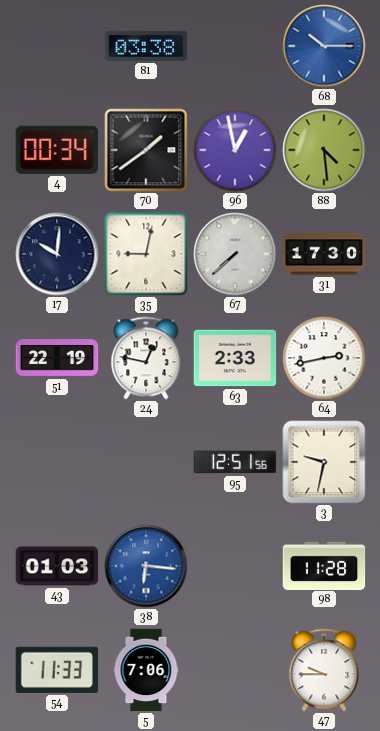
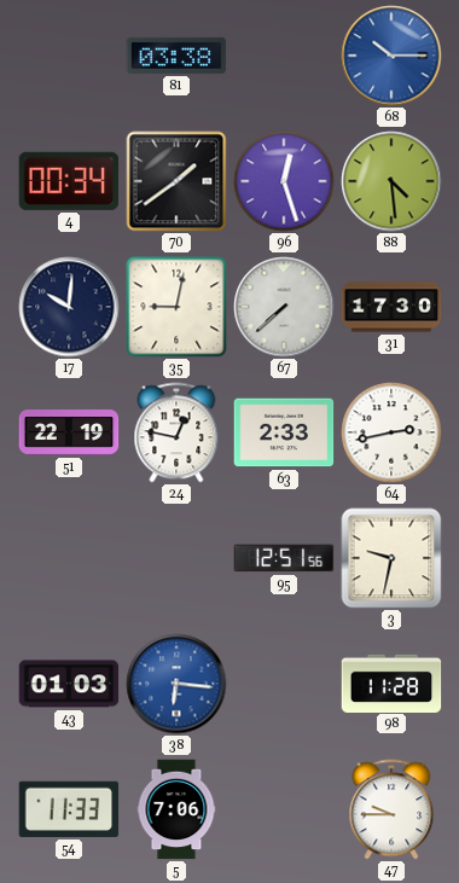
96: 12:58 -> 12:27
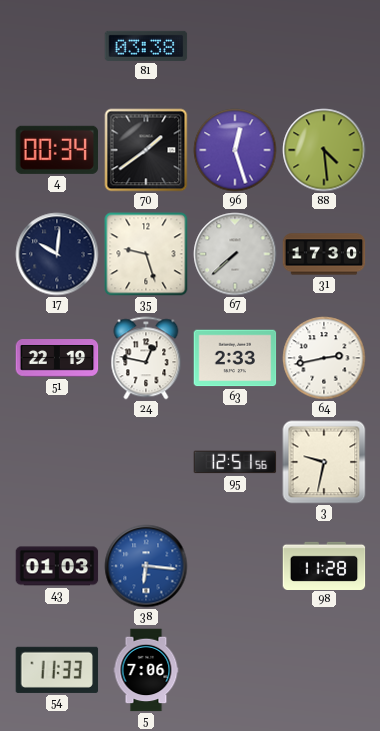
68: 10:15 -> none
35: 9:02 -> 9:27
47: 9:45 -> none
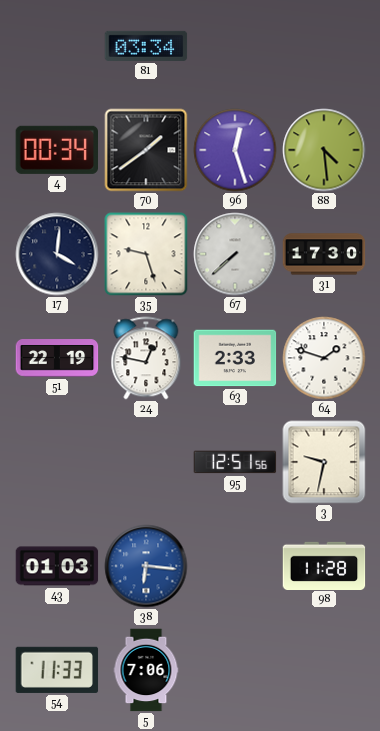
81: 03:38 -> 03:34
17: 10:01 -> 4:01
64: 2:43 -> 1:48
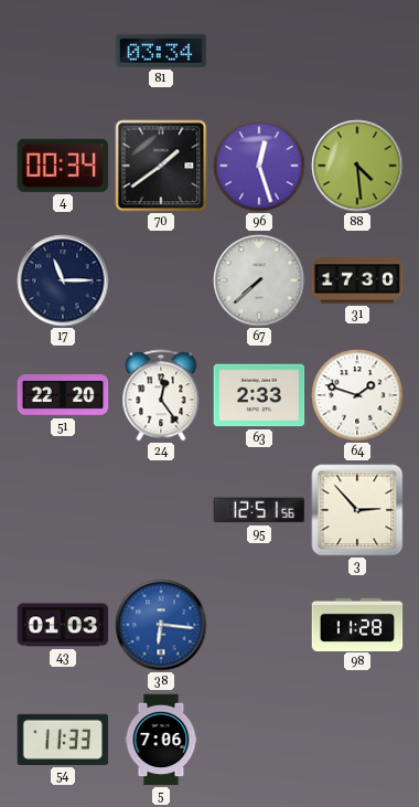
17: 4:01 -> 11:15
35: 9:27 -> none
51: 22:19 -> 22:20
24: 12:47 -> 12:24
3: 9:32 -> 2:53
